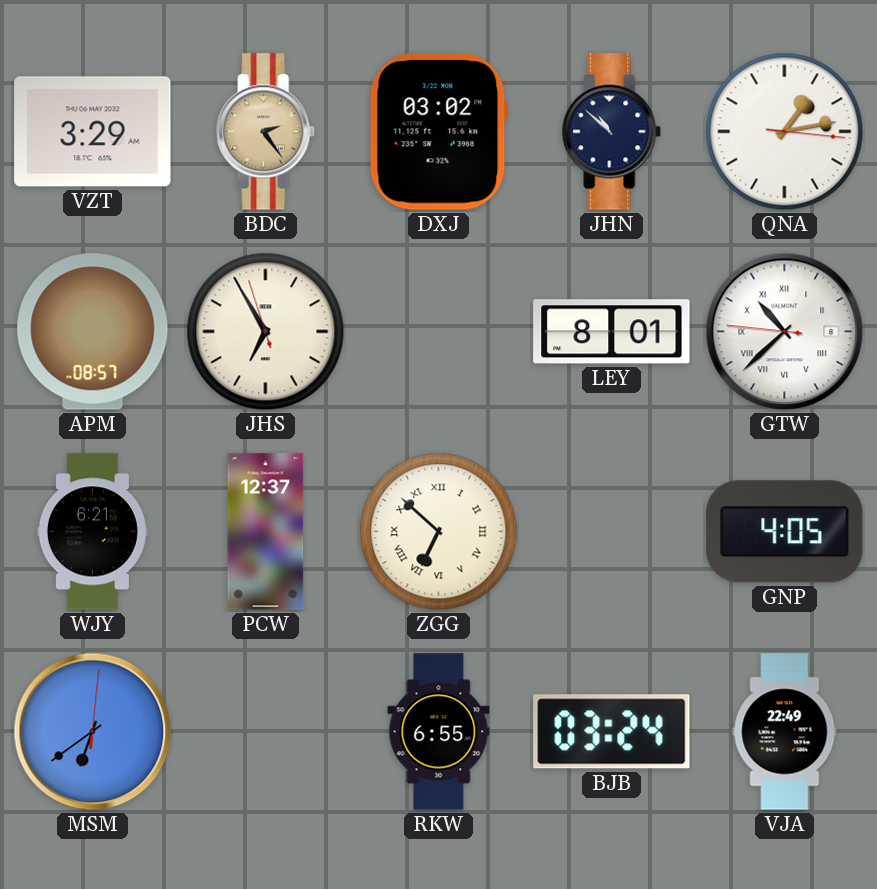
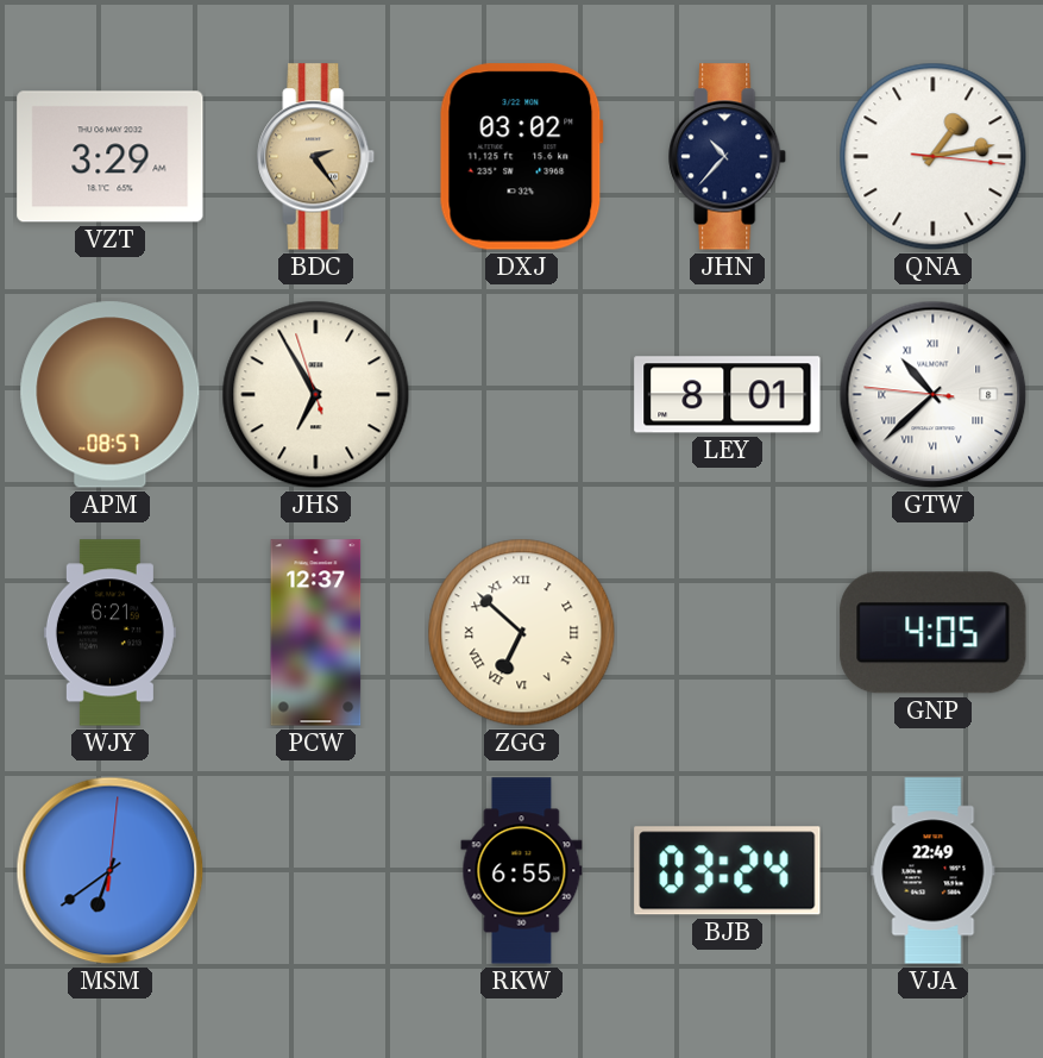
JHN: 10:52 -> 10:37
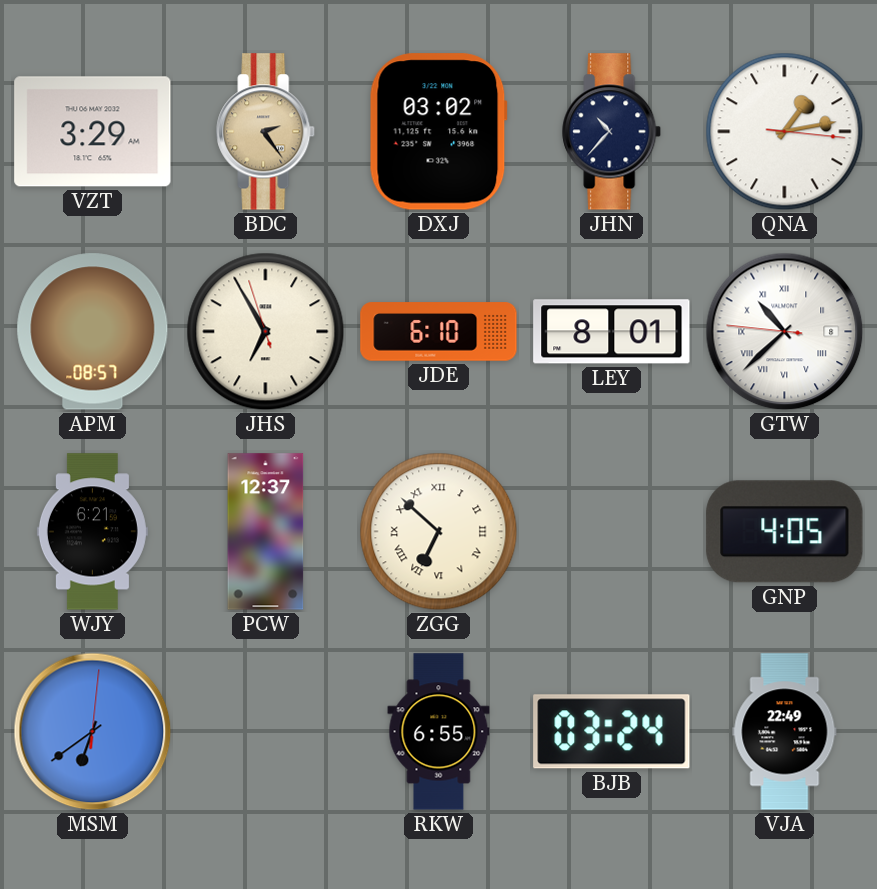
JDE: none -> 6:10
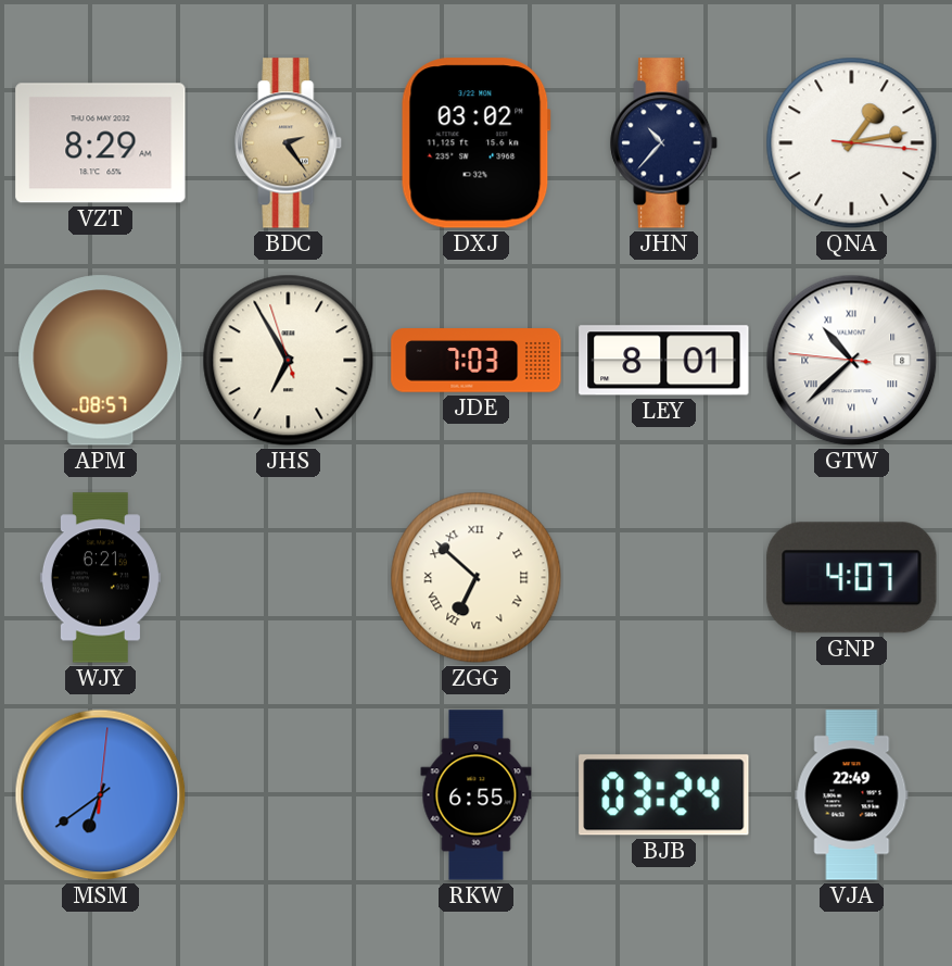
VZT: 3:29 -> 8:29
JDE: 6:10 -> 7:03
PCW: 12:37 -> none
GNP: 4:05 -> 4:07
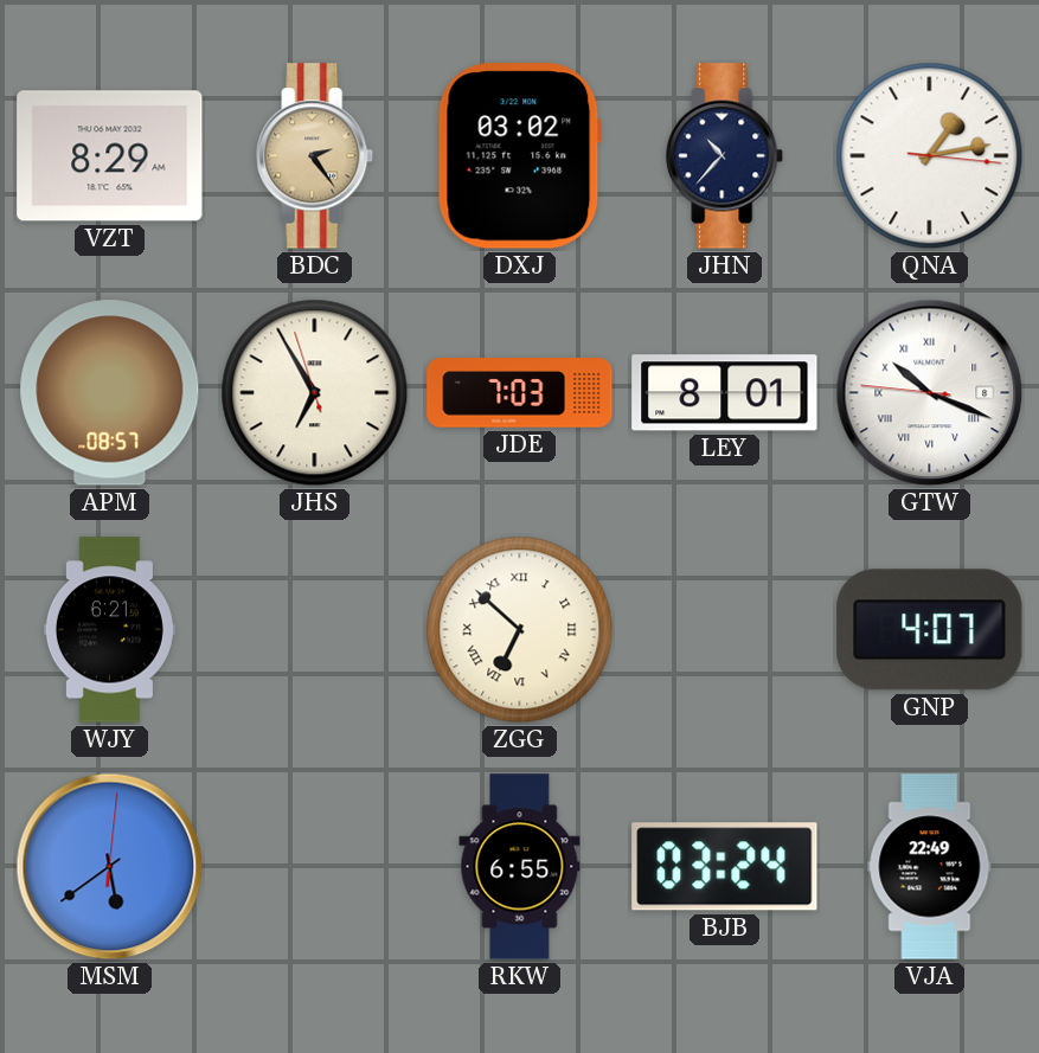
GTW: 10:37 -> 10:18
MSM: 6:39 -> 5:39
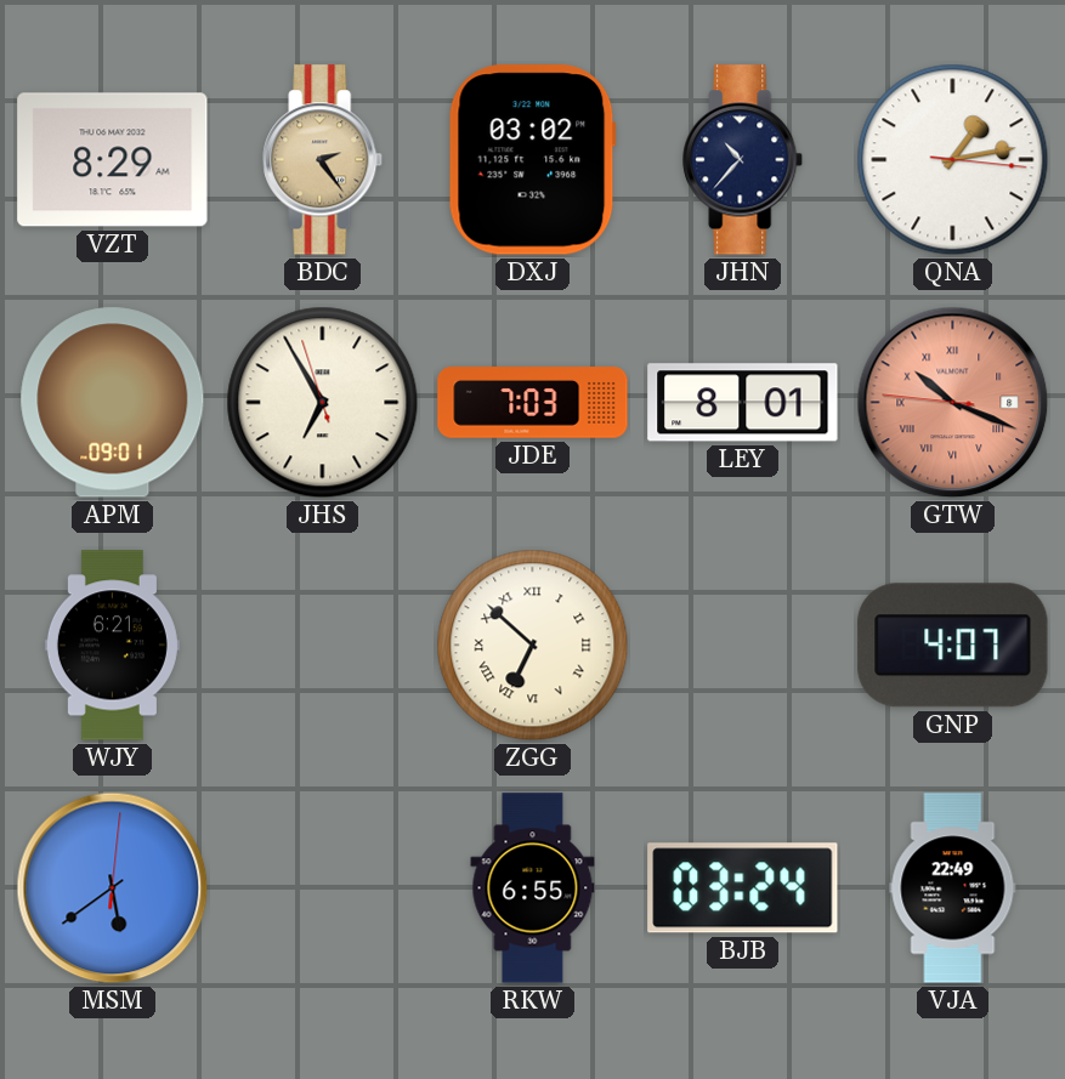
APM: 08:57 -> 09:01
GTW dial: white -> salmon
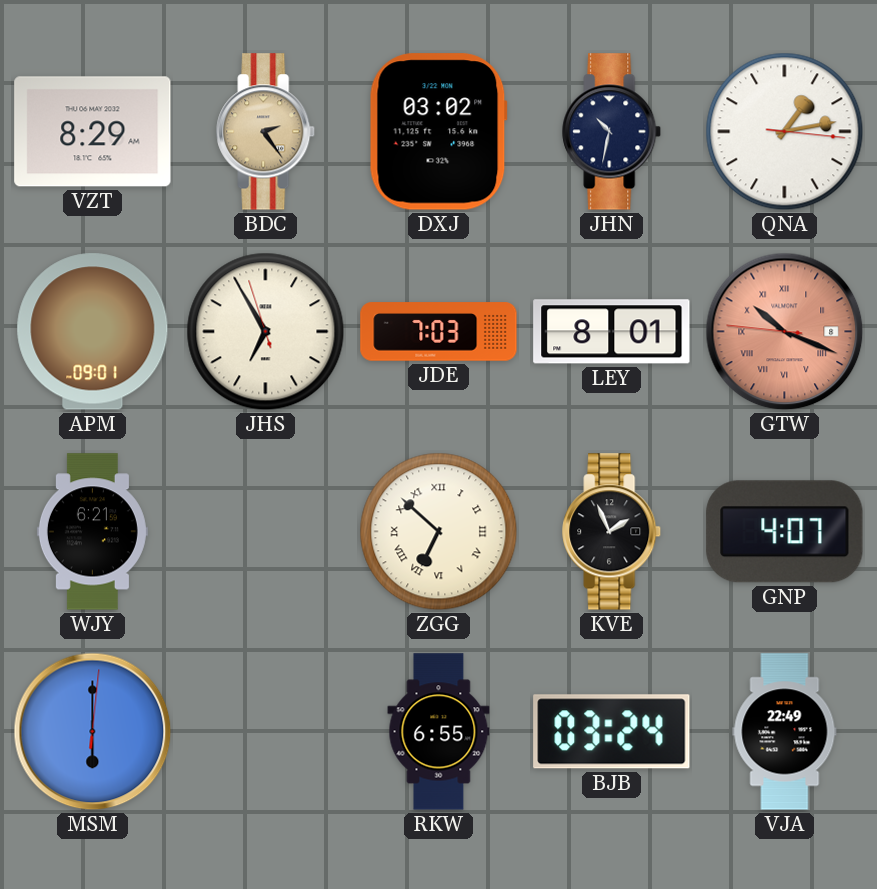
JHN: 10:37 -> 10:32
KVE: none -> 1:56
MSM: 5:39 -> 6:00
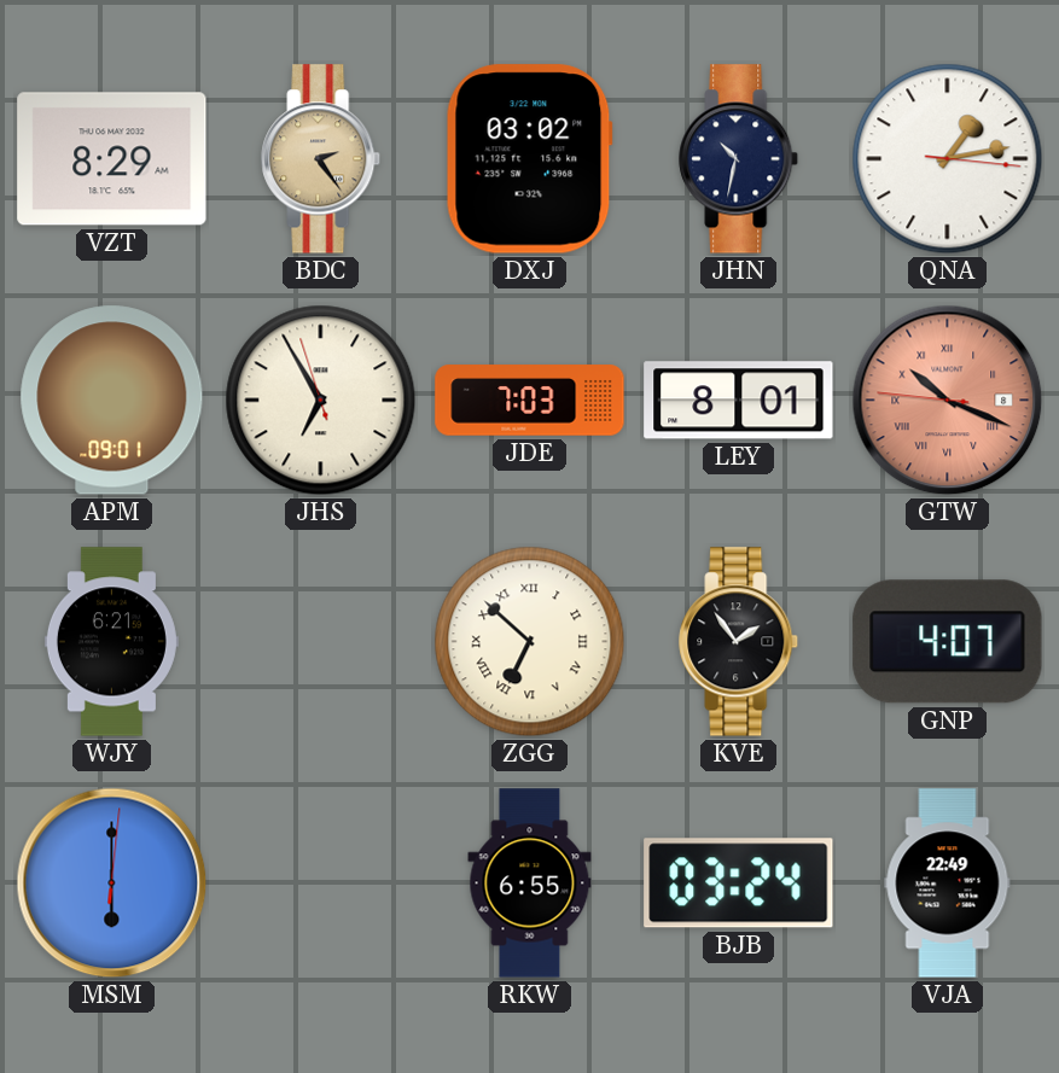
KVE: 1:56 -> 1:54
